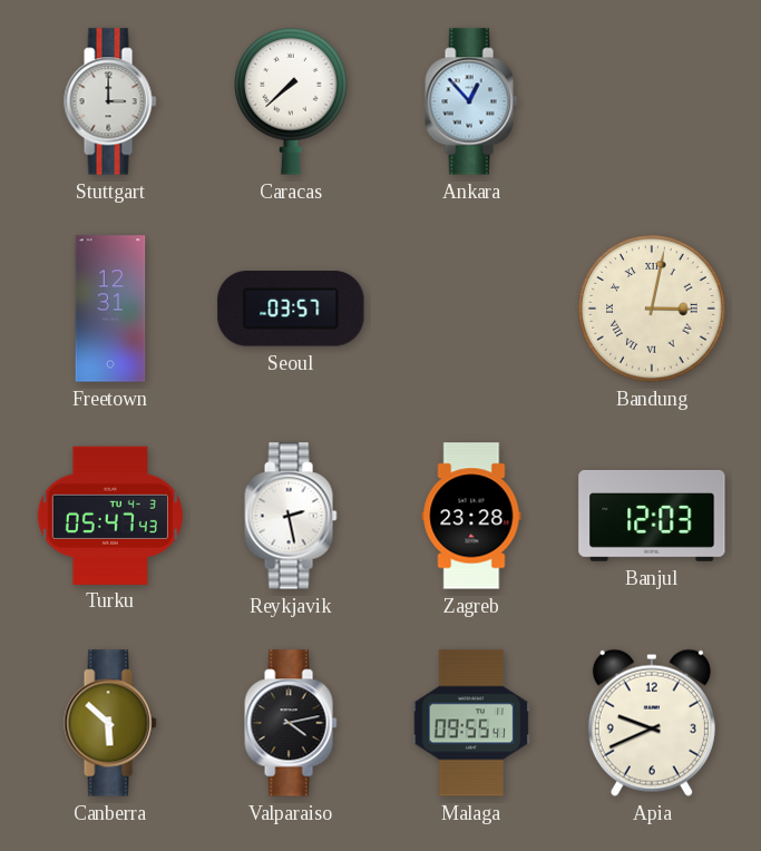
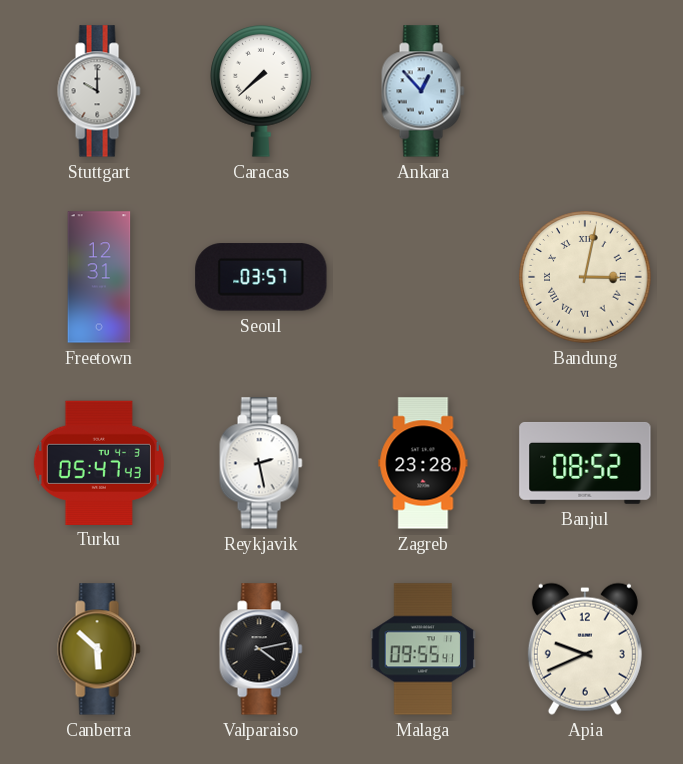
Stuttgart: 3:00 -> 10:00
Banjul: 12:03 -> 08:52
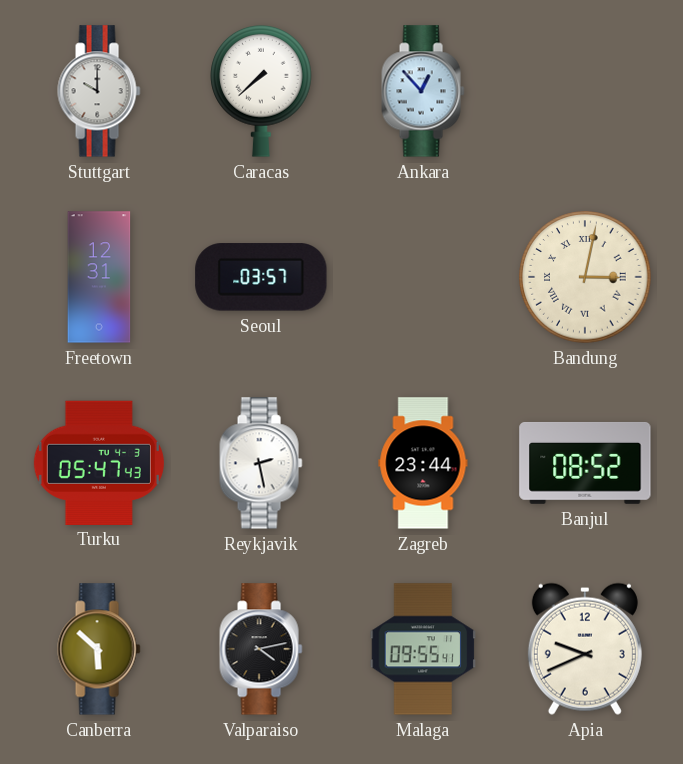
Zagreb: 23:28 -> 23:44
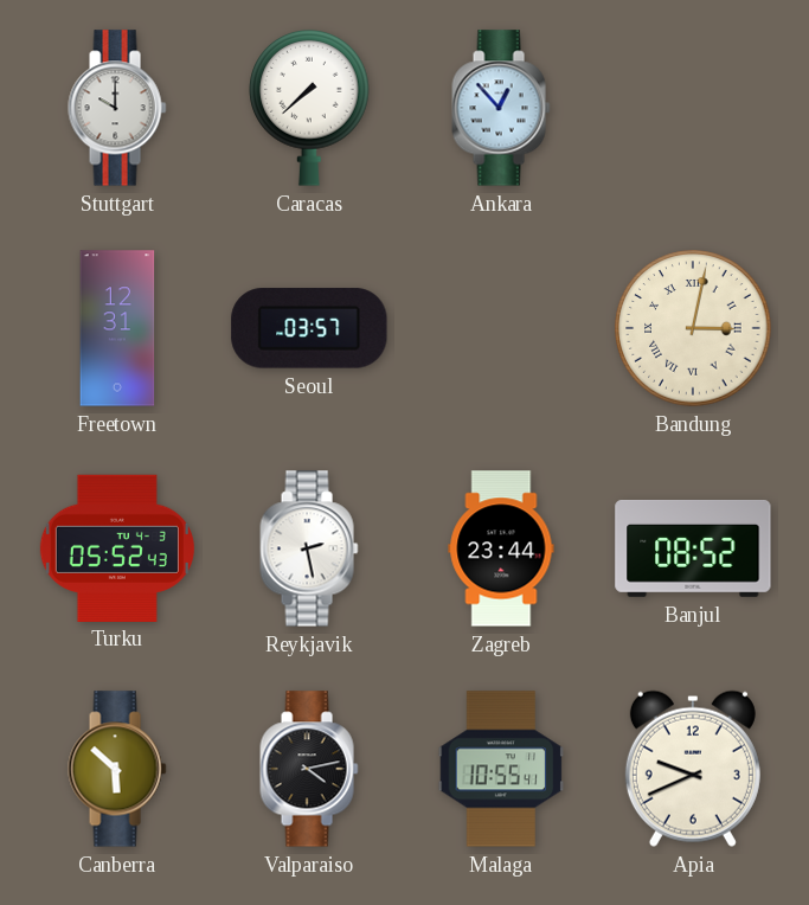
Turku: 05:47 -> 05:52
Malaga: 09:55 -> 10:55
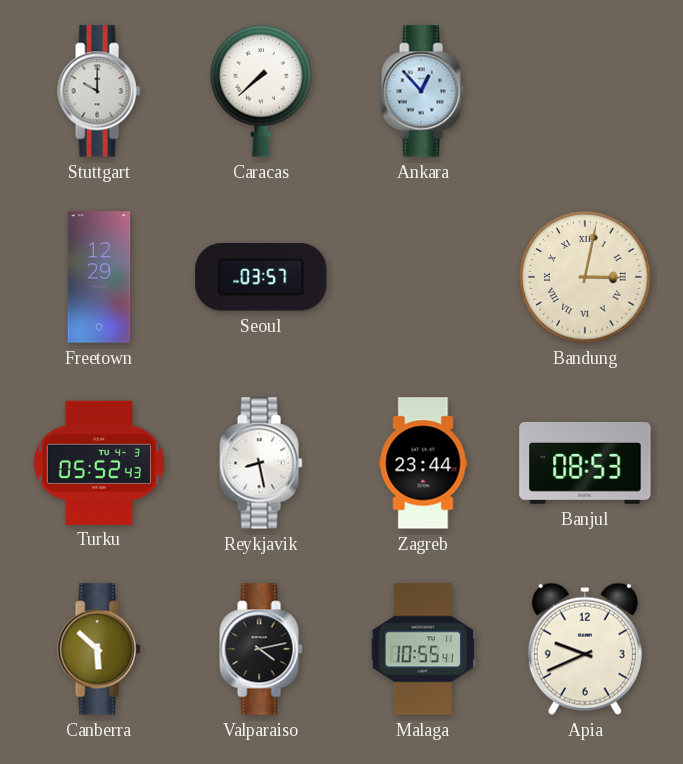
Freetown: 12:31 -> 12:29
Reykjavik: 2:28 -> 8:28
Banjul: 08:52 -> 08:53
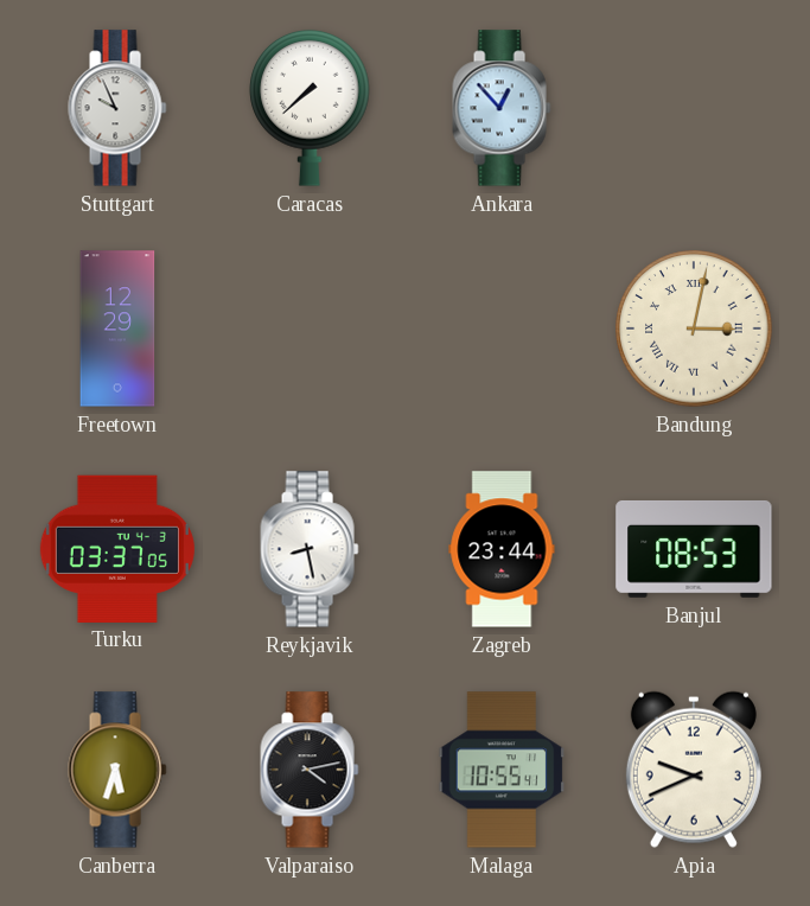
Stuttgart: 10:00 -> 9:56
Seoul: 03:57 -> none
Turku: 05:52 -> 03:37
Canberra: 5:52 -> 5:33
